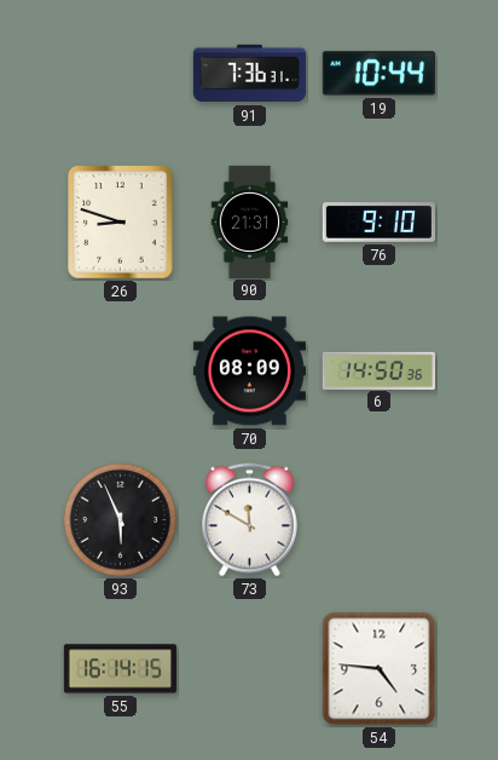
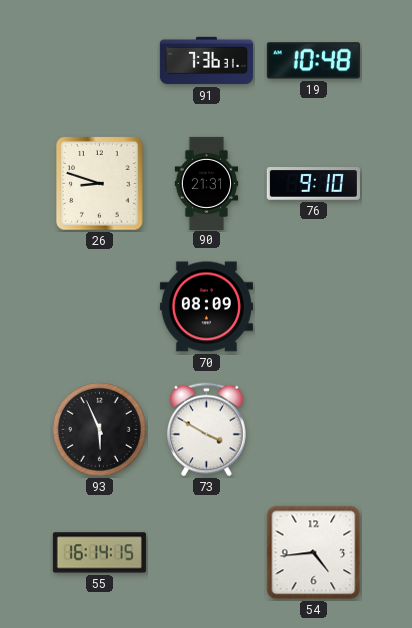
19: 10:44 -> 10:48
6: 14:50 -> none
73: 11:50 -> 3:50
54: 4:46 -> 4:44
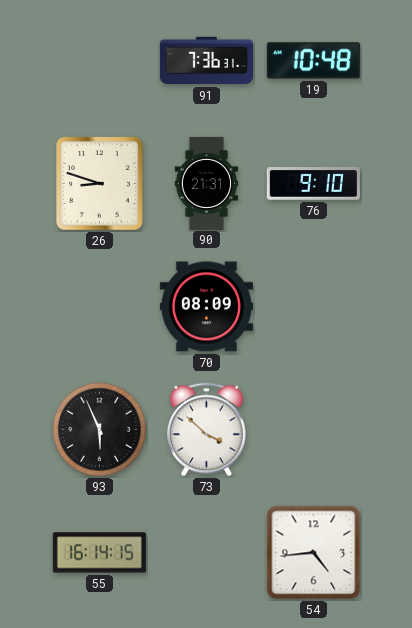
73: 3:50 -> 3:52
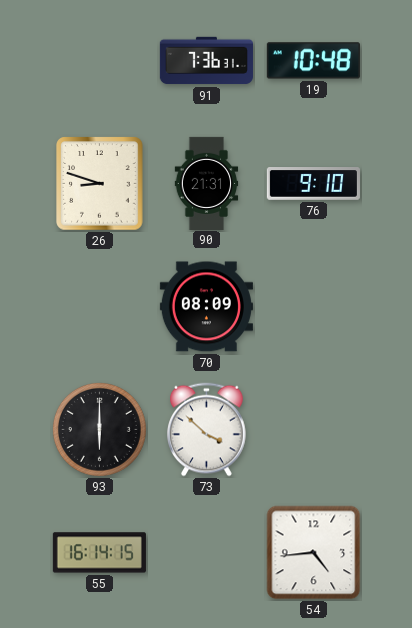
93: 5:56 -> 6:00
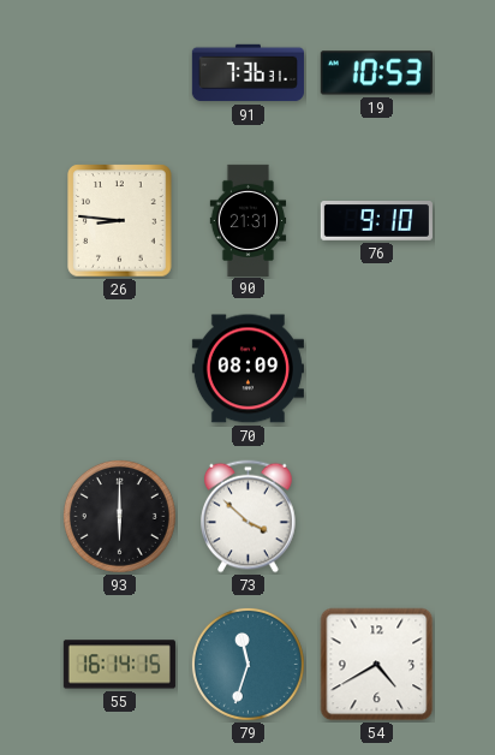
19: 10:48 -> 10:53
26: 8:48 -> 8:46
79: none -> 11:33
54: 4:44 -> 4:40
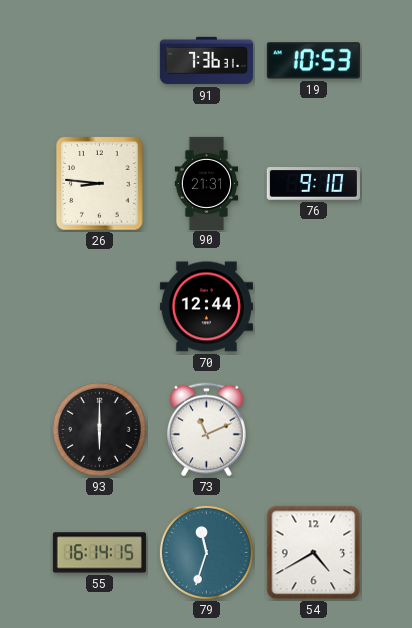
70: 08:09 -> 12:44
73: 3:52 -> 11:11
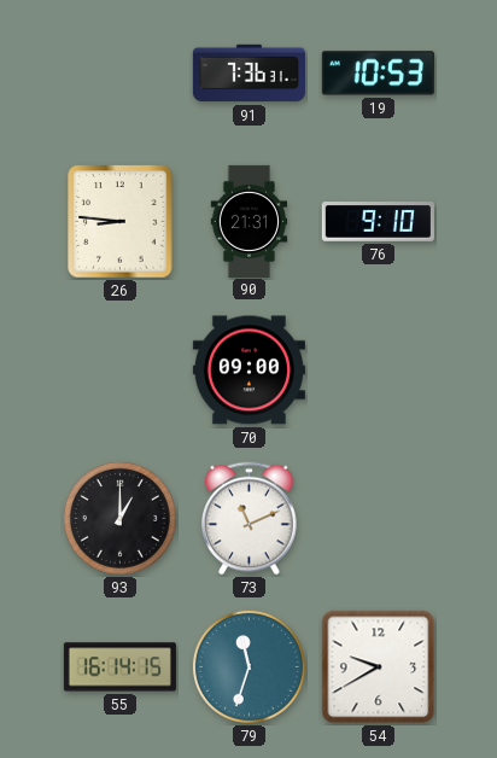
70: 12:44 -> 09:00
93: 6:00 -> 1:00
54: 4:40 -> 9:40
